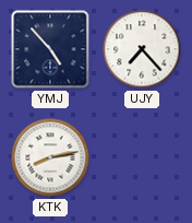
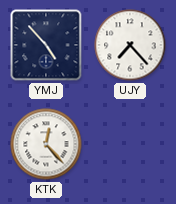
KTK: 8:13 -> 12:23
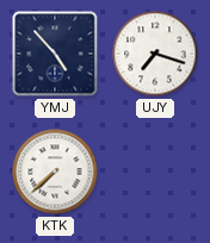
UJY: 7:23 -> 7:18
KTK: 12:23 -> 7:38
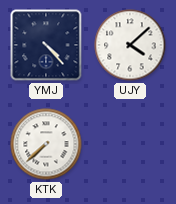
YMJ: 4:53 -> 4:23
UJY: 7:18 -> 4:08
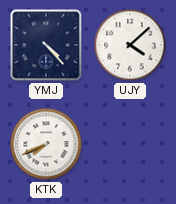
KTK: 7:38 -> 7:41
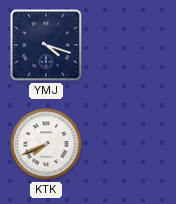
YMJ: 4:23 -> 4:18
UJY: 4:08 -> none
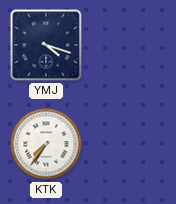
KTK: 7:41 -> 7:36
